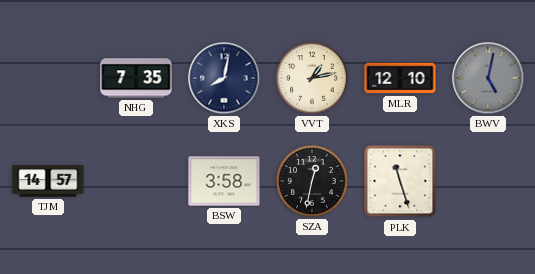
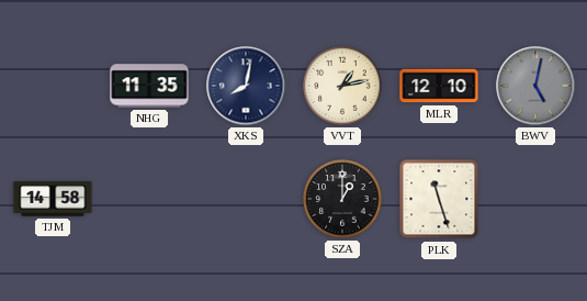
NHG: 7:35 -> 11:35
TJM: 14:57 -> 14:58
BSW: 3:58 -> none
SZA: 12:32 -> 1:00
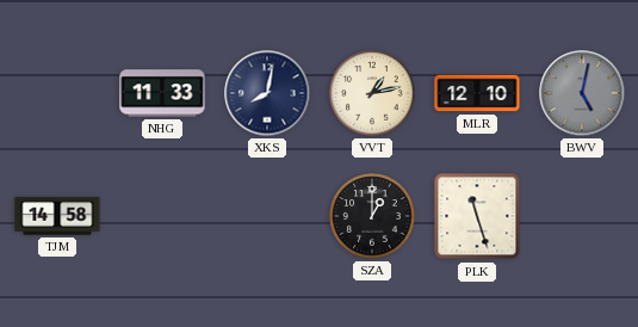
NHG: 11:35 -> 11:33
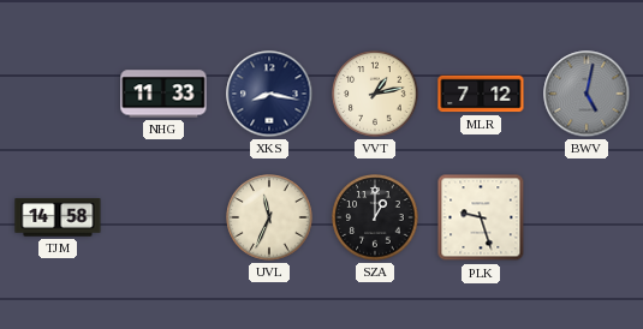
XKS: 8:02 -> 8:17
MLR: 12:10 -> 7:12
UVL: none -> 11:34
PLK: 11:27 -> 9:27
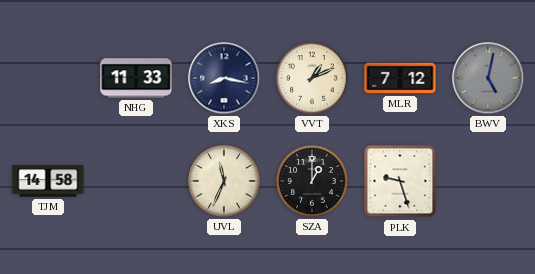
VVT: 1:13 -> 1:11
